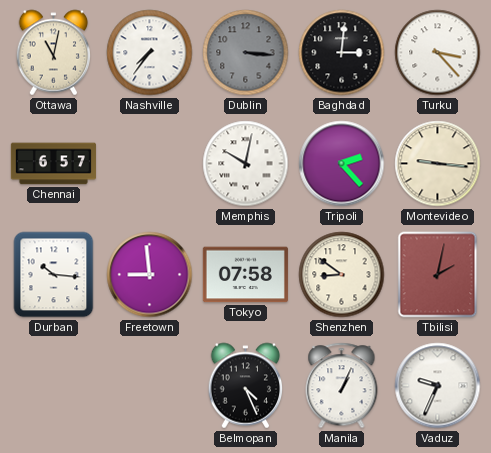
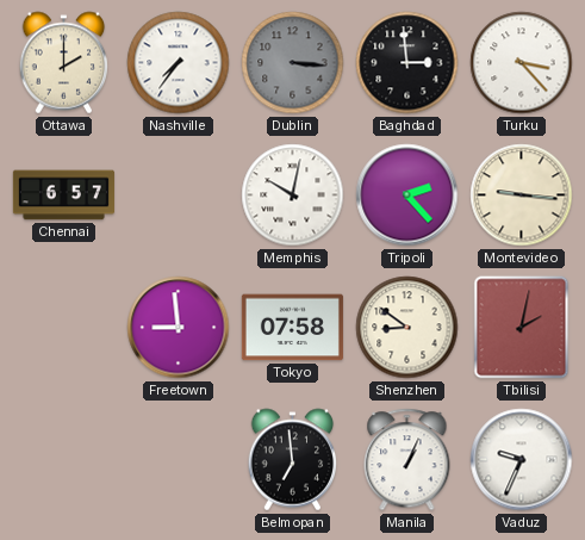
Ottawa: 11:02 -> 2:00
Baghdad: 3:01 -> 2:59
Durban: 10:16 -> none
Belmopan: 4:26 -> 6:59
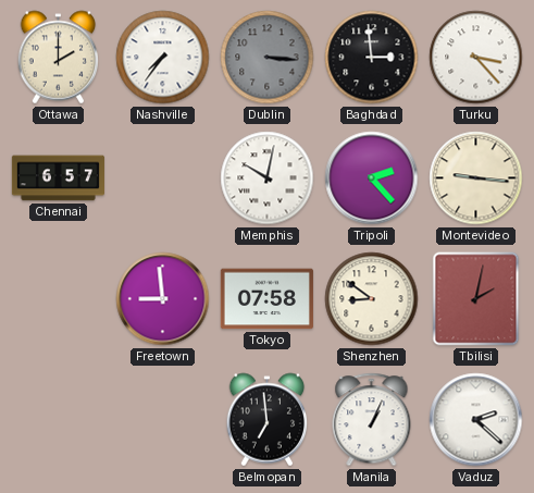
Vaduz: 9:34 -> 2:22
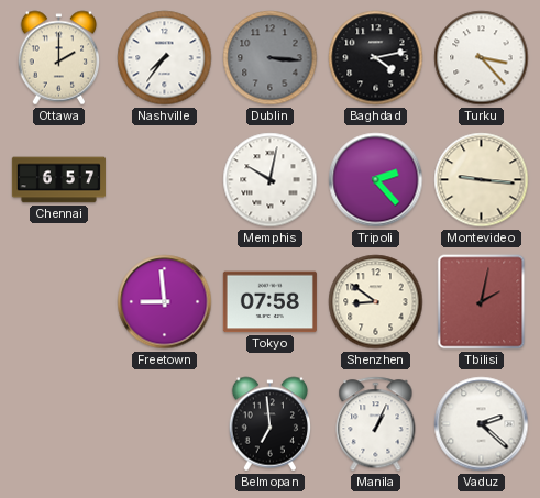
Baghdad: 2:59 -> 4:13
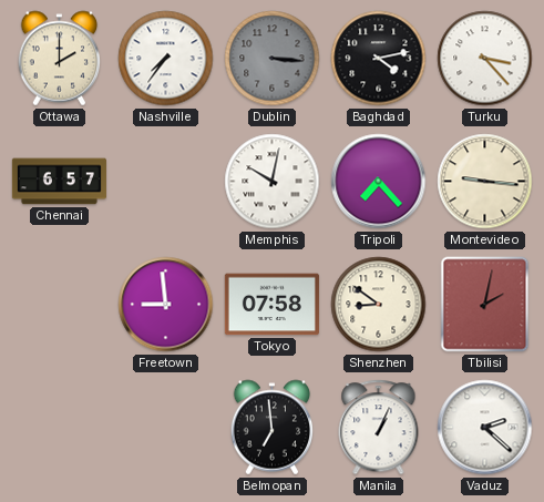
Tripoli: 2:23 -> 7:23
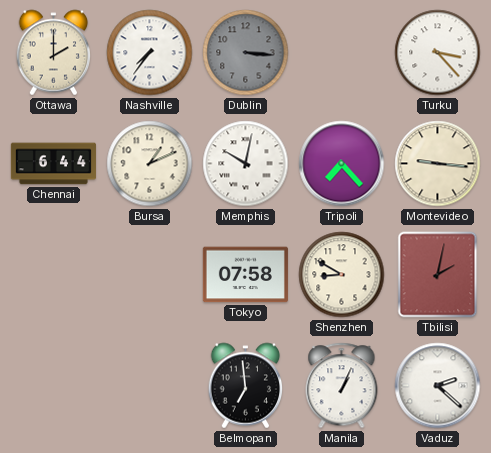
Baghdad: 4:13 -> none
Chennai: 6:57 -> 6:44
Bursa: none -> 1:11
Freetown: 8:59 -> none
Shenzhen: 8:51 -> 8:50
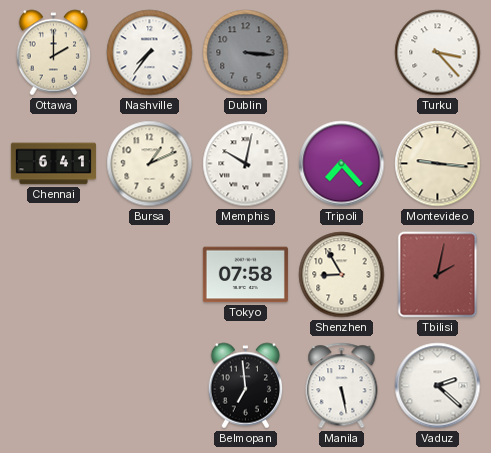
Chennai: 6:44 -> 6:41
Shenzhen: 8:50 -> 8:55
Manila: 1:04 -> 5:28
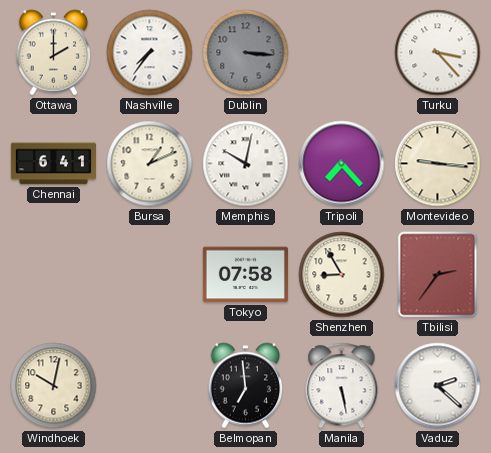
Tbilisi: 2:02 -> 2:36
Windhoek: none -> 10:02
